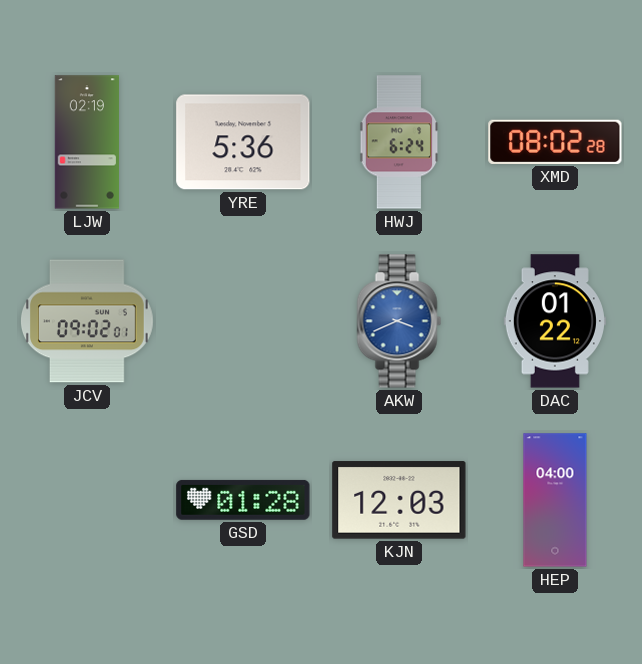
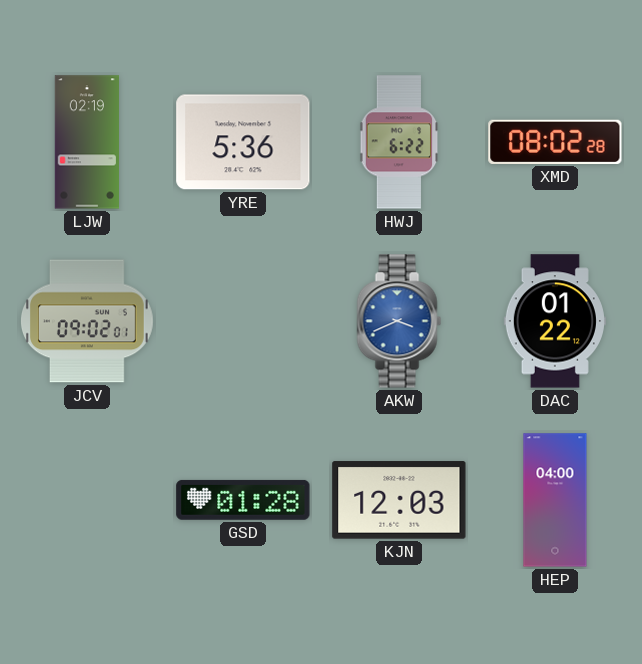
HWJ: 6:24 -> 6:22
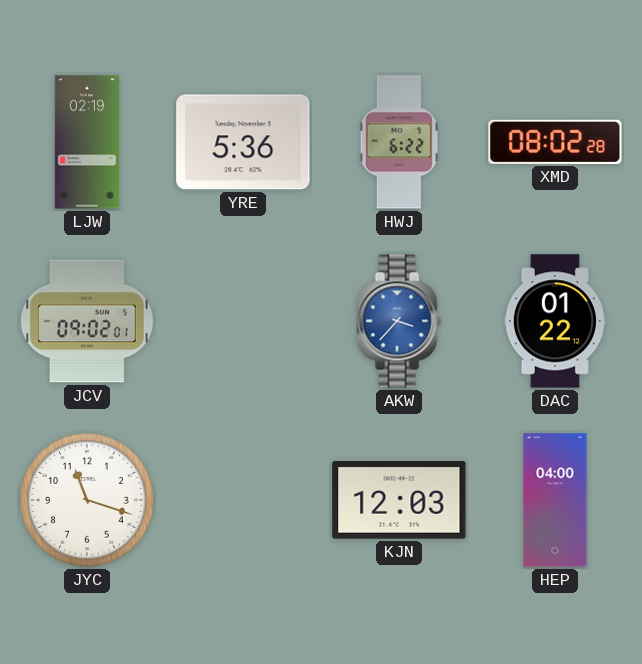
AKW: 3:41 -> 3:37
JYC: none -> 11:18
GSD: 01:28 -> none
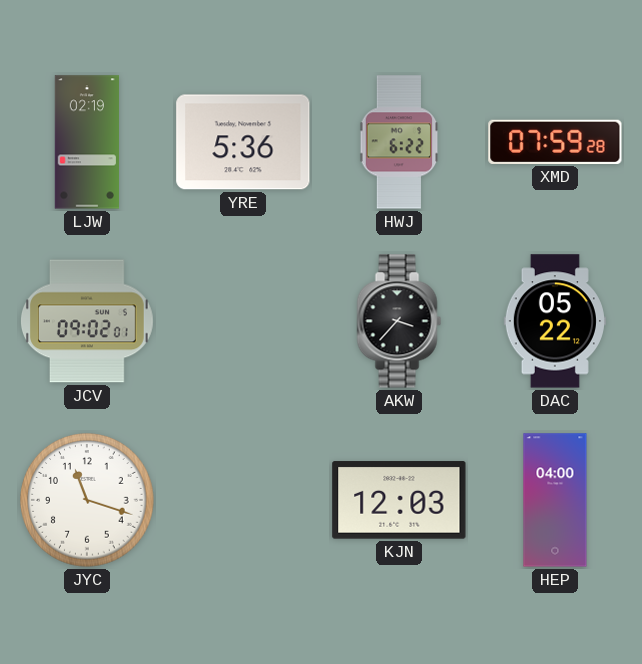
XMD: 08:02 -> 07:59
AKW dial: blue -> black
DAC: 01:22 -> 05:22
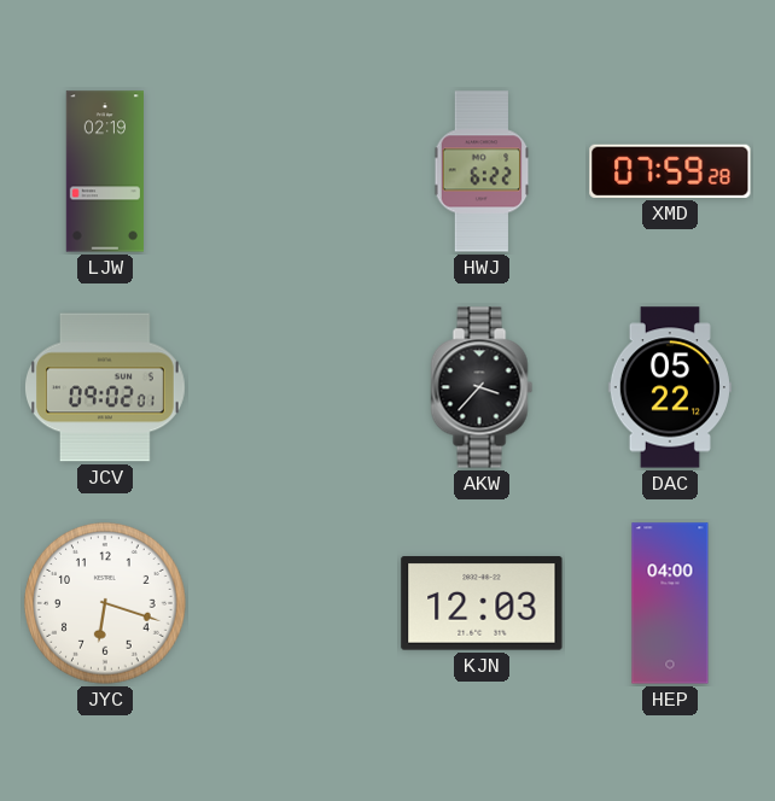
YRE: 5:36 -> none
JYC: 11:18 -> 6:18
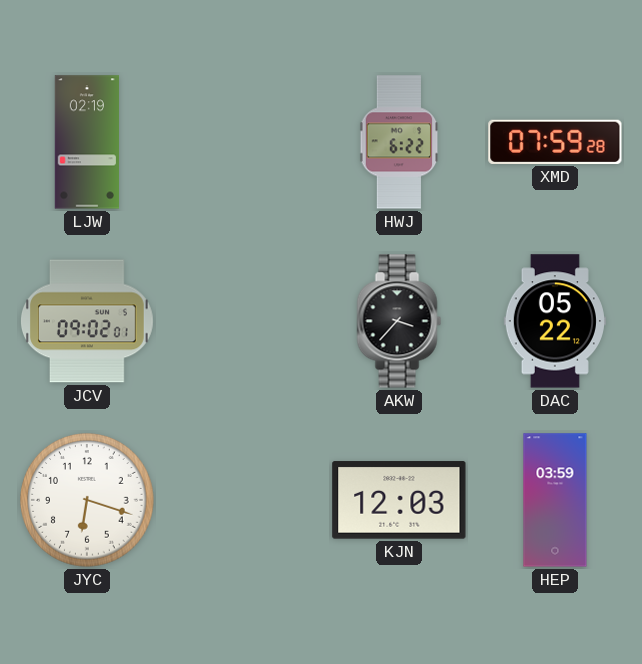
HEP: 04:00 -> 03:59
